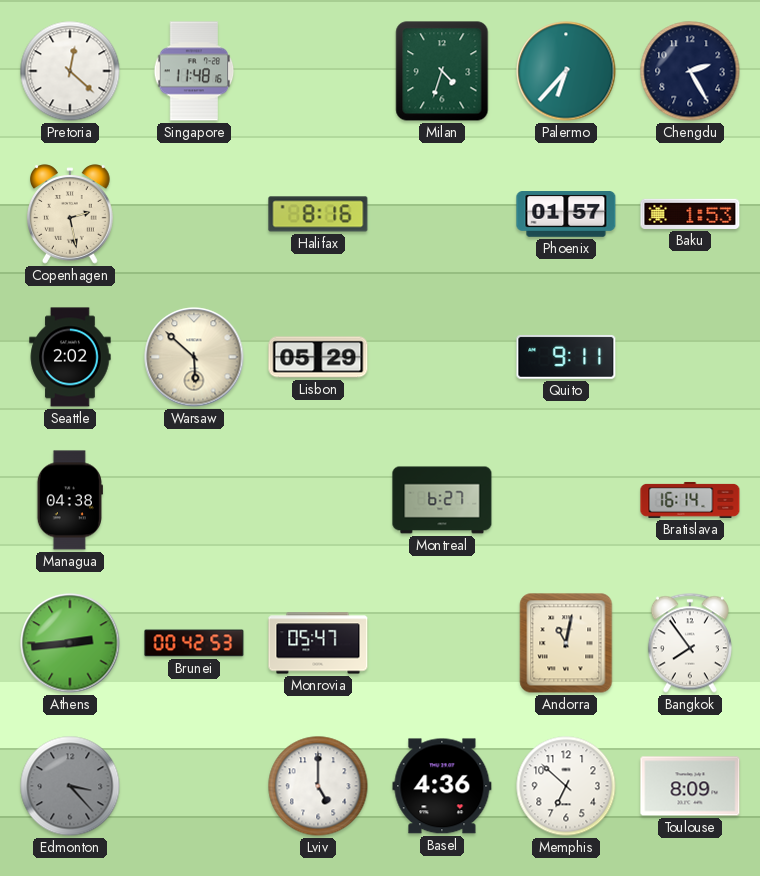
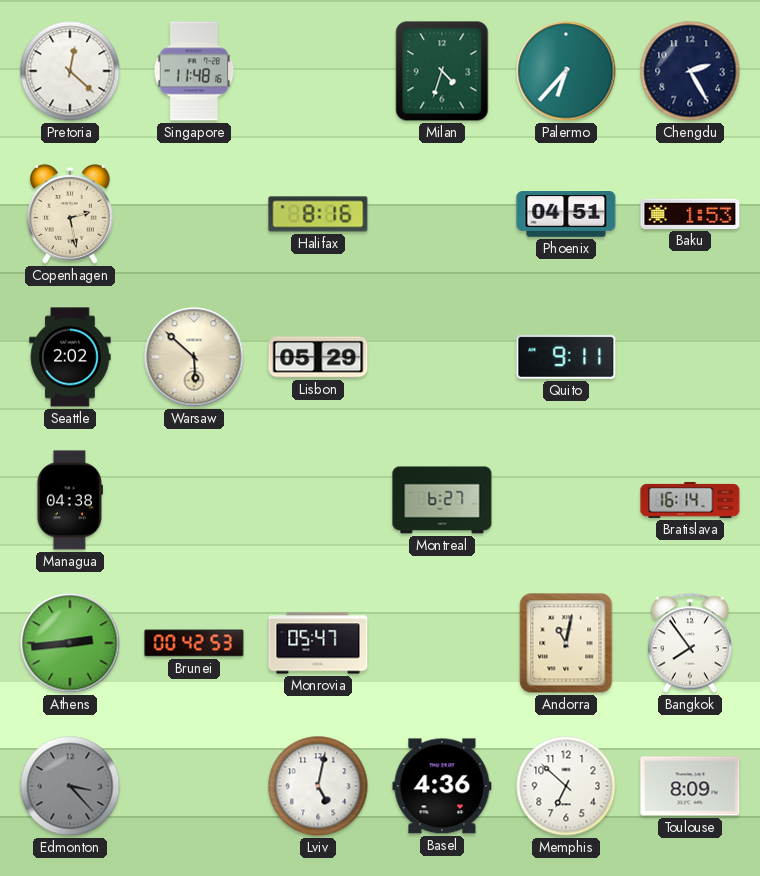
Phoenix: 01:57 -> 04:51
Lviv: 5:00 -> 5:02
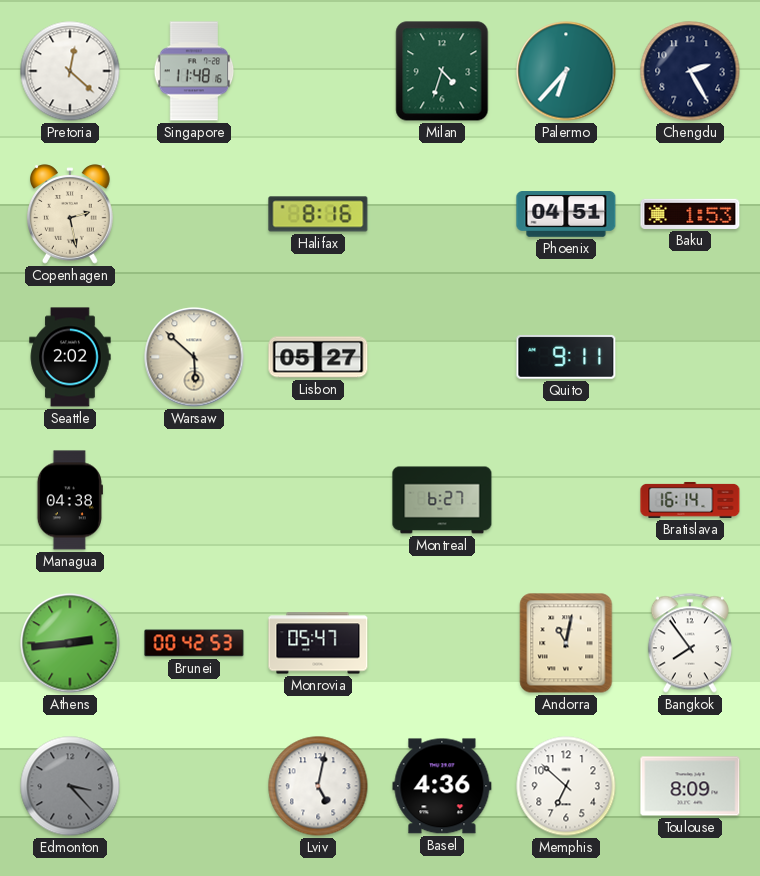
Lisbon: 05:29 -> 05:27
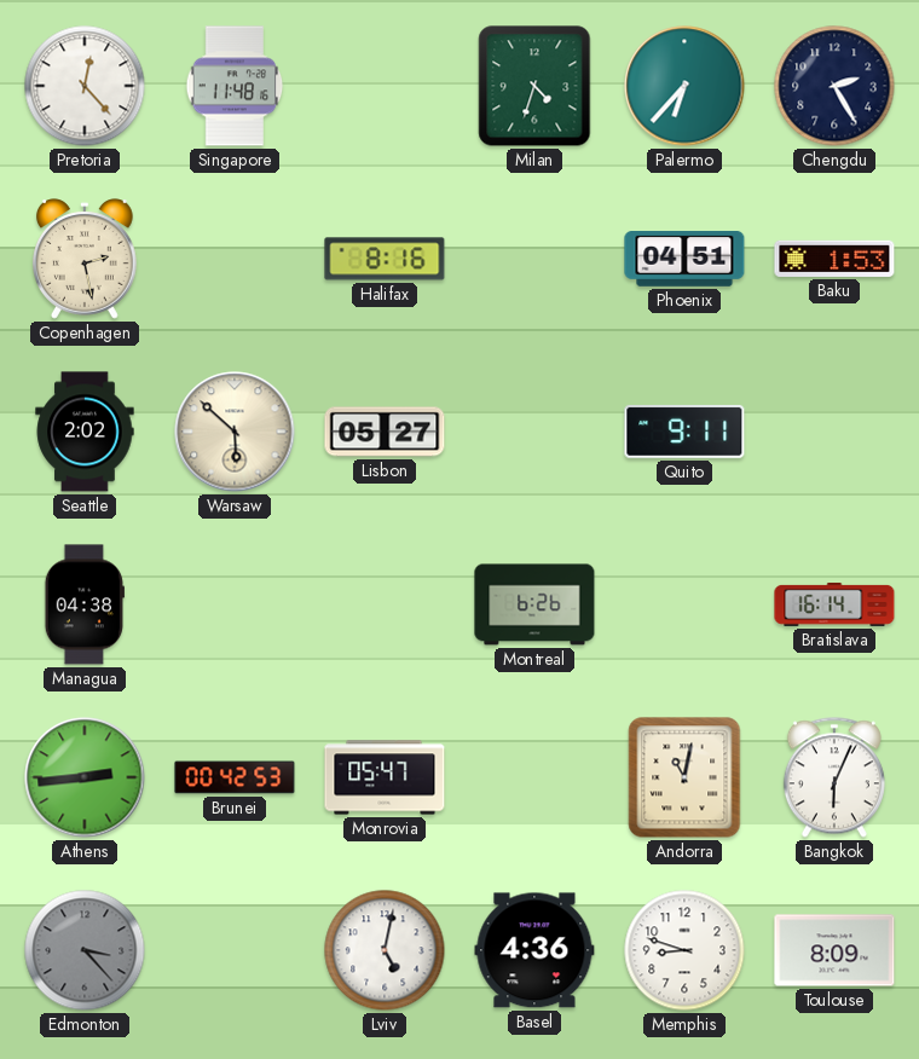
Pretoria: 12:22 -> 12:23
Montreal: 6:27 -> 6:26
Bangkok: 7:54 -> 6:04
Memphis: 6:52 -> 8:48
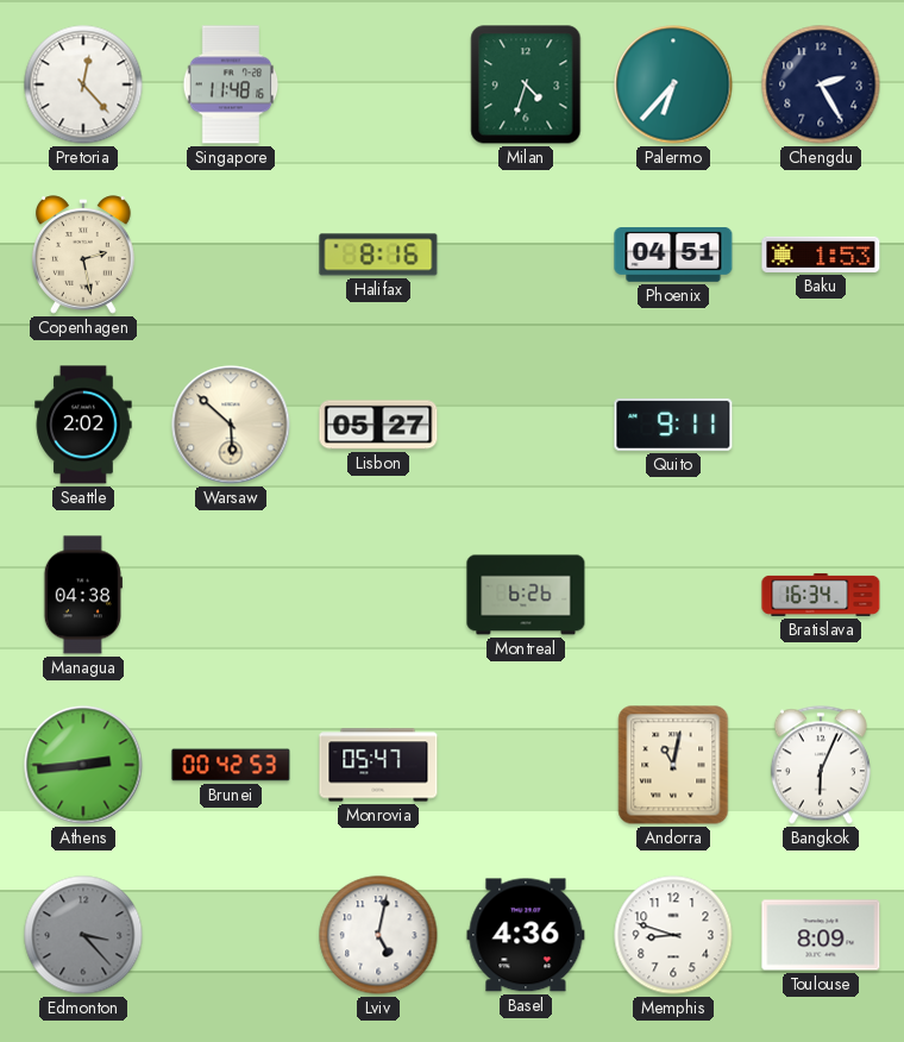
Bratislava: 16:14 -> 16:34
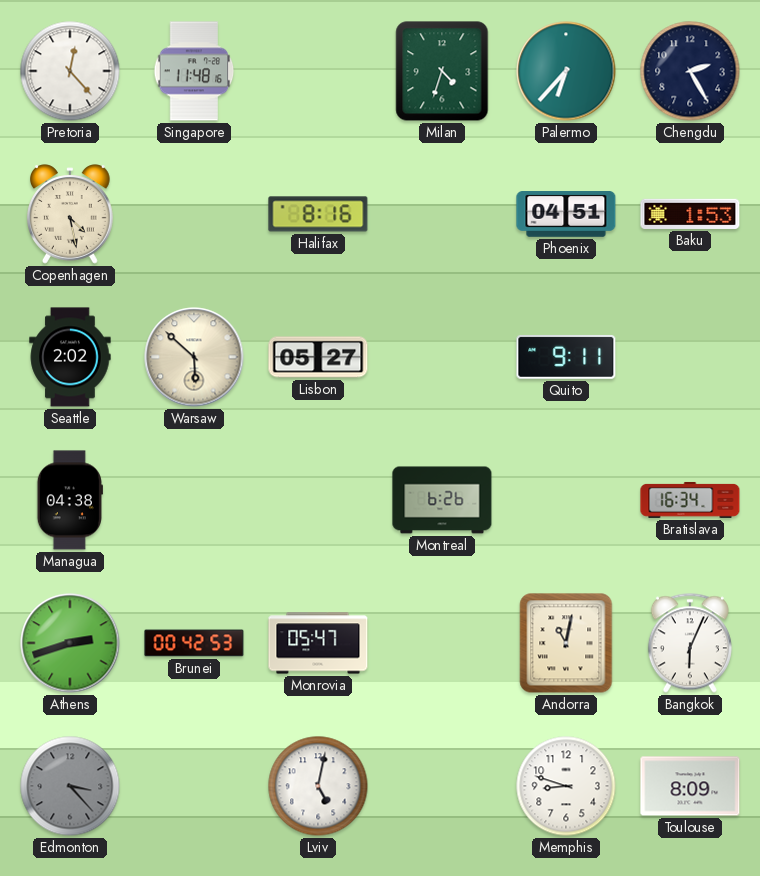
Copenhagen: 2:28 -> 4:28
Athens: 2:44 -> 2:42
Basel: 4:36 -> none
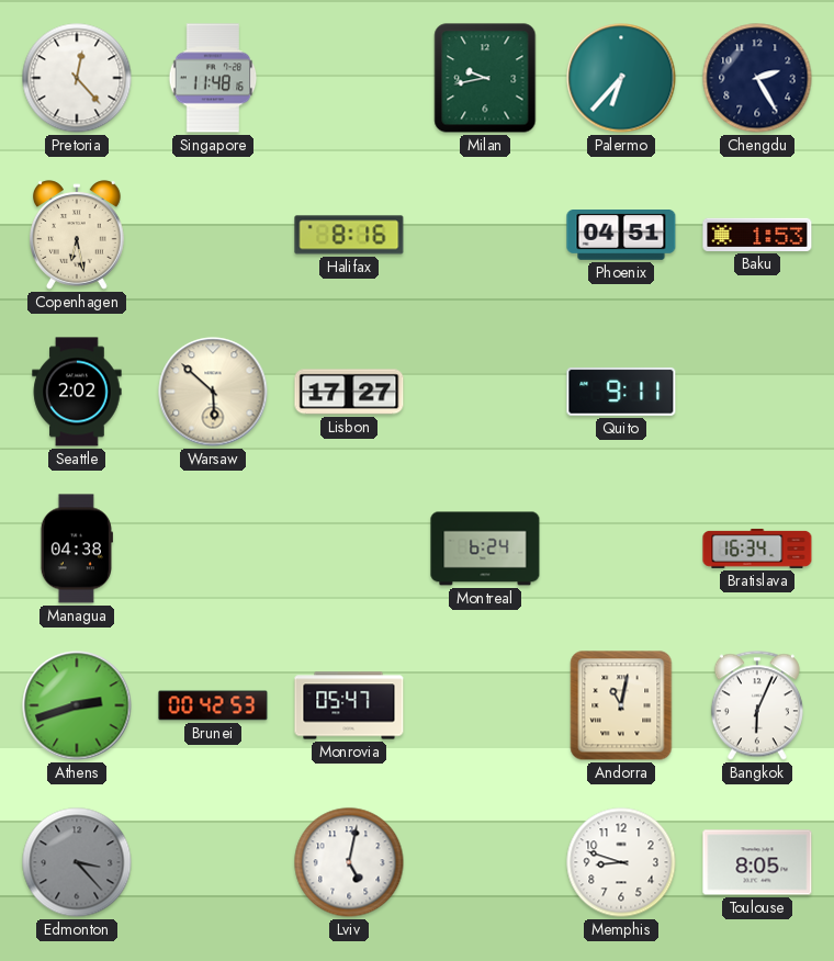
Milan: 4:33 -> 9:43
Copenhagen: 4:28 -> 6:28
Lisbon: 05:27 -> 17:27
Montreal: 6:26 -> 6:24
Toulouse: 8:09 -> 8:05
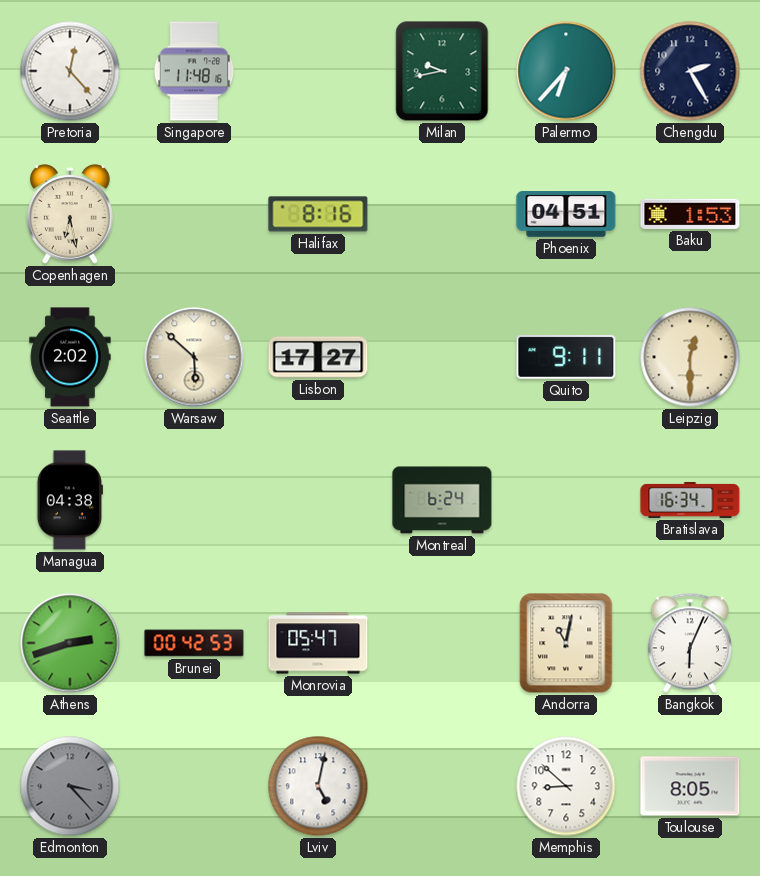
Leipzig: none -> 12:30
Memphis: 8:48 -> 8:52
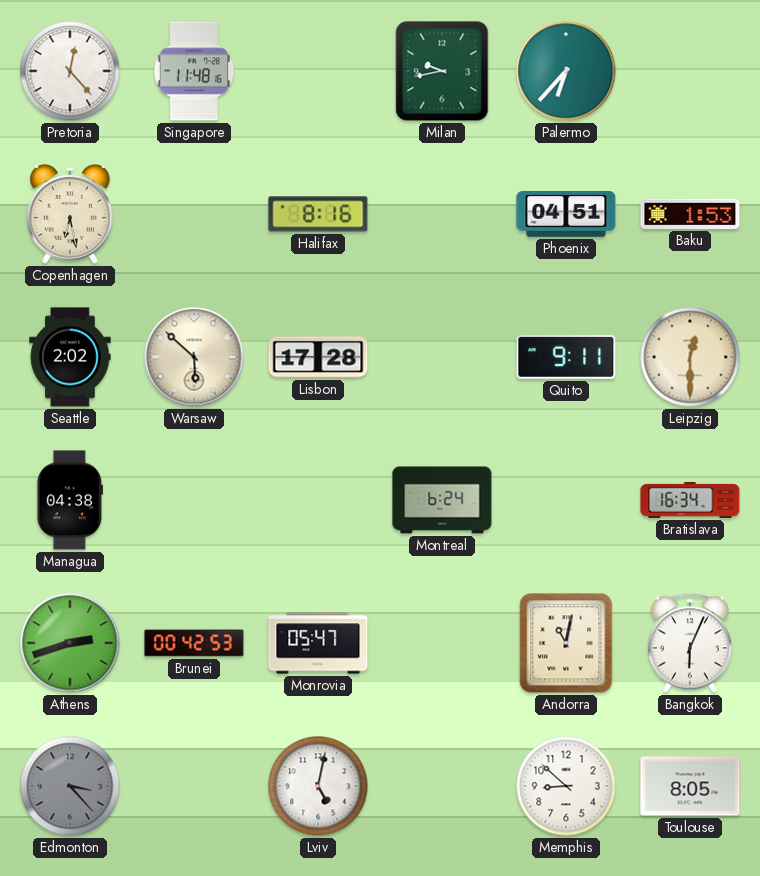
Chengdu: 2:25 -> none
Lisbon: 17:27 -> 17:28
